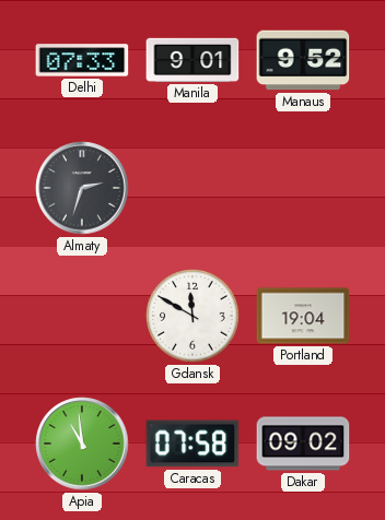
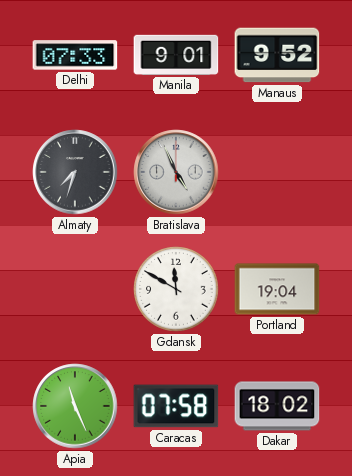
Almaty: 2:33 -> 7:33
Bratislava: none -> 4:56
Apia: 10:59 -> 11:26
Dakar: 09:02 -> 18:02
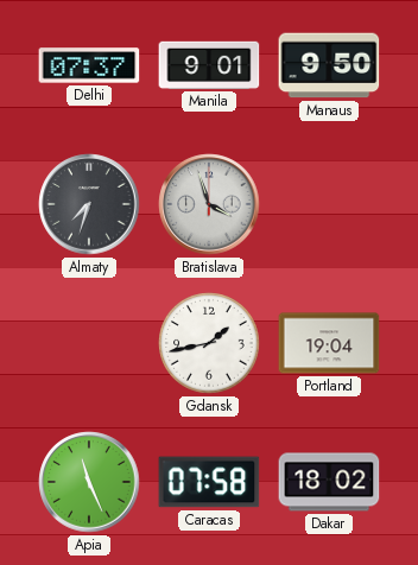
Delhi: 07:33 -> 07:37
Manaus: 9:52 -> 9:50
Bratislava: 4:56 -> 3:57
Gdansk: 11:50 -> 1:43
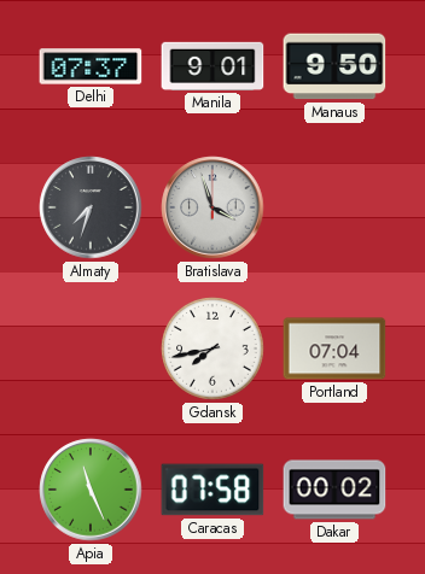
Gdansk: 1:43 -> 7:43
Portland: 19:04 -> 07:04
Dakar: 18:02 -> 00:02
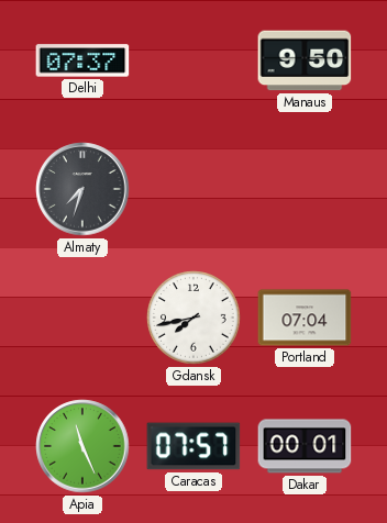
Manila: 9:01 -> none
Bratislava: 3:57 -> none
Caracas: 07:58 -> 07:57
Dakar: 00:02 -> 00:01
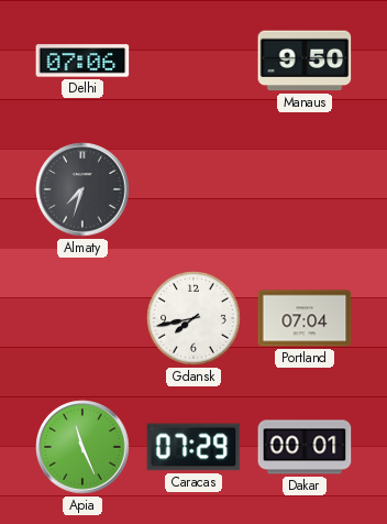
Delhi: 07:37 -> 07:06
Caracas: 07:57 -> 07:29
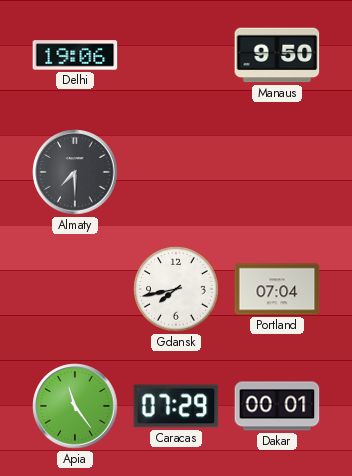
Delhi: 07:06 -> 19:06
Almaty: 7:33 -> 7:30
Apia: 11:26 -> 11:24
